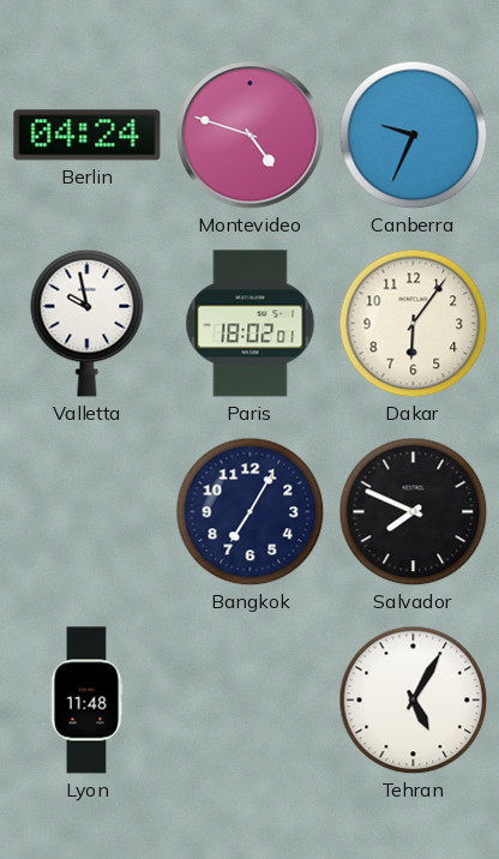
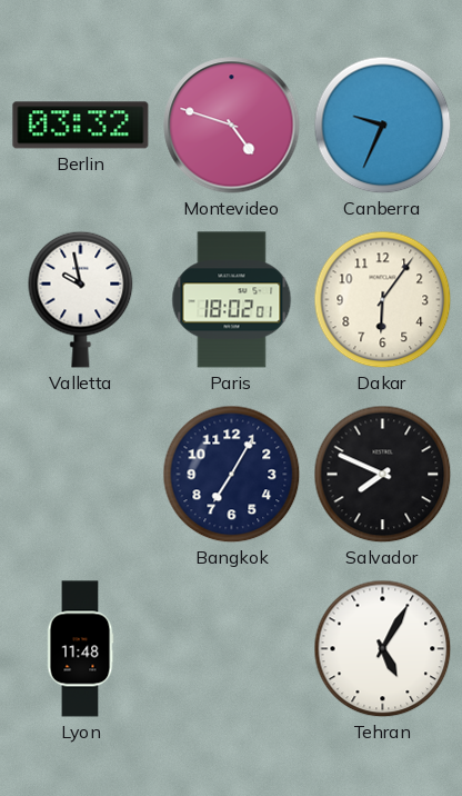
Berlin: 04:24 -> 03:32
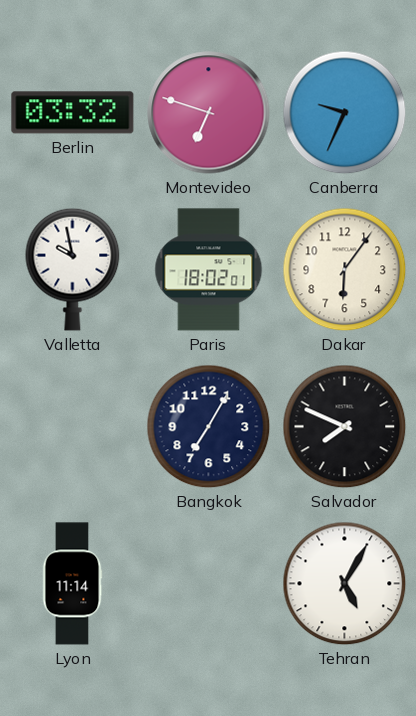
Montevideo: 4:48 -> 6:48
Lyon: 11:48 -> 11:14
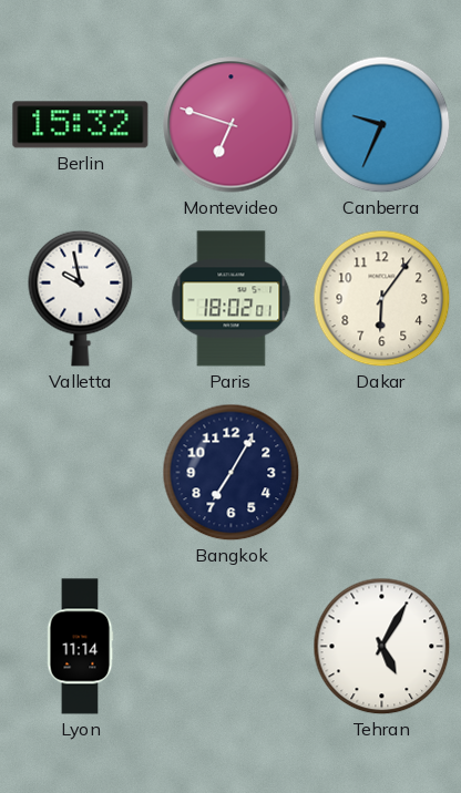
Berlin: 03:32 -> 15:32
Salvador: 7:49 -> none
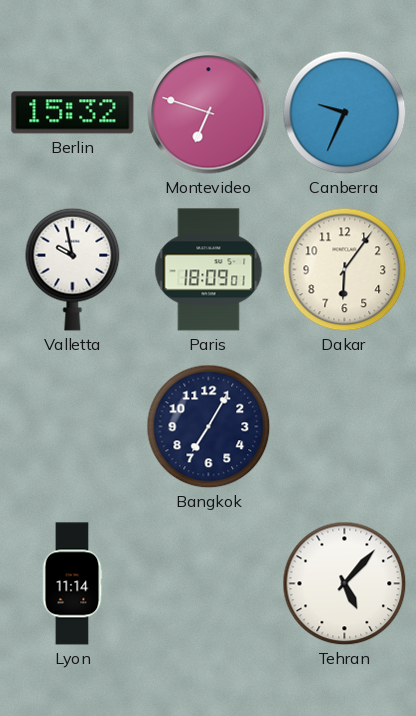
Paris: 18:02 -> 18:09
Tehran: 5:05 -> 5:07
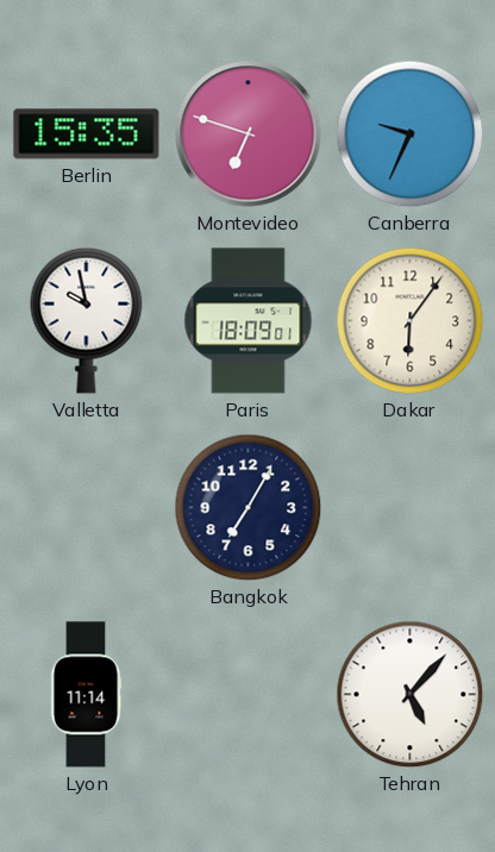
Berlin: 15:32 -> 15:35
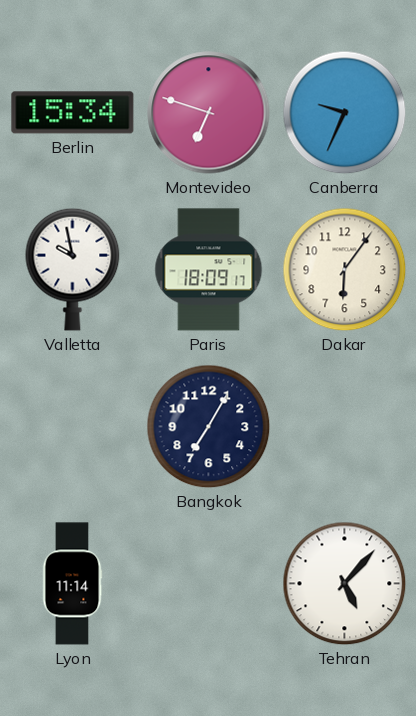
Berlin: 15:35 -> 15:34
Paris: 18:09:01 -> 18:09:17
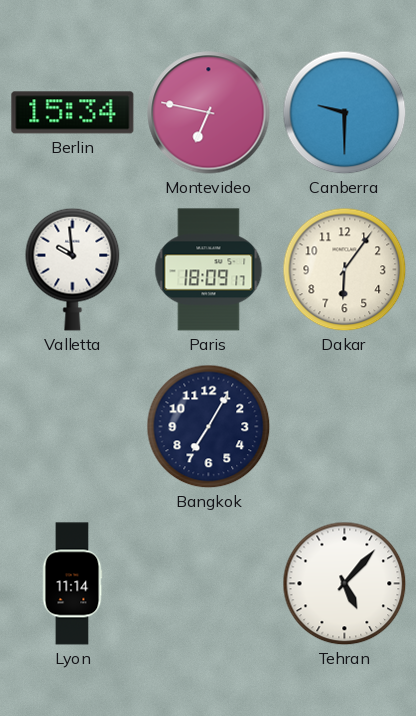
Montevideo: 6:48 -> 6:47
Canberra: 9:34 -> 9:30
Valletta: 9:58 -> 9:59
